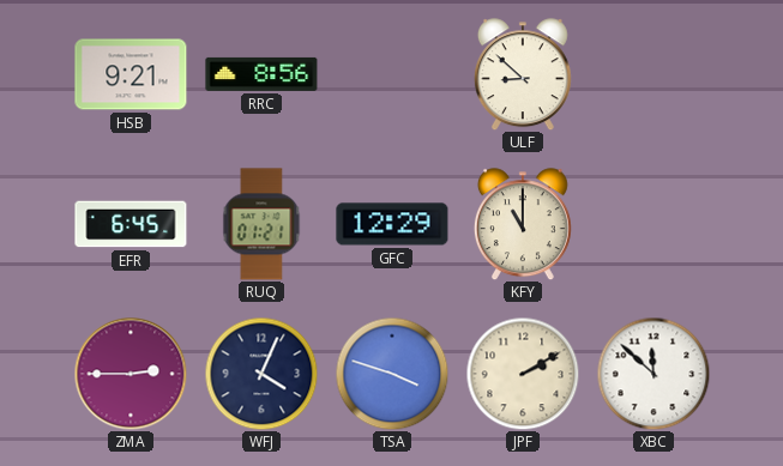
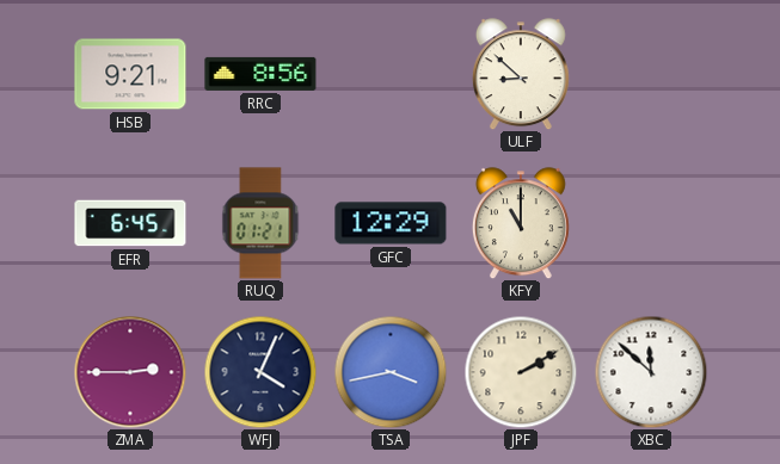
TSA: 3:48 -> 3:43
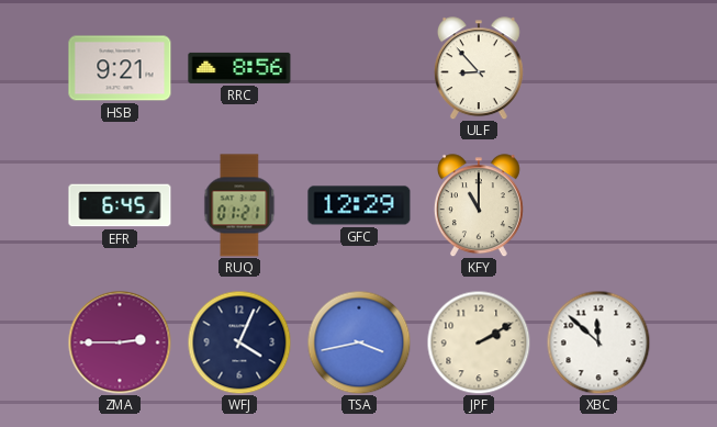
ULF: 8:52 -> 8:53
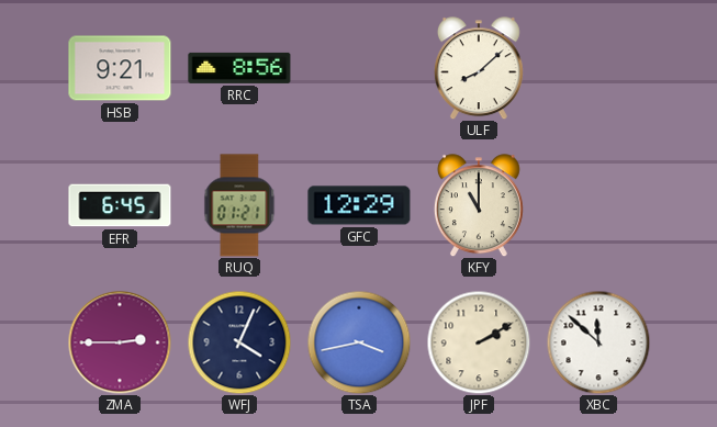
ULF: 8:53 -> 8:08
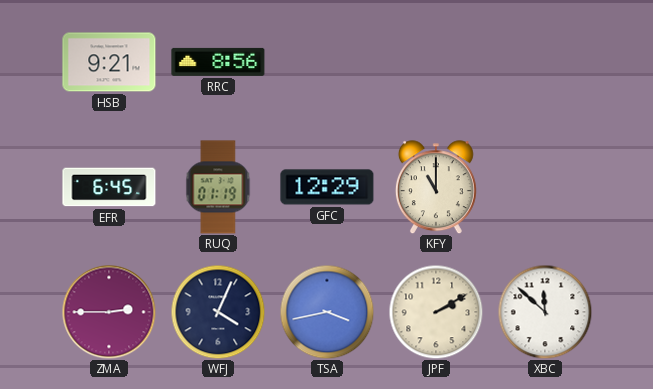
ULF: 8:08 -> none
RUQ: 01:21 -> 01:19
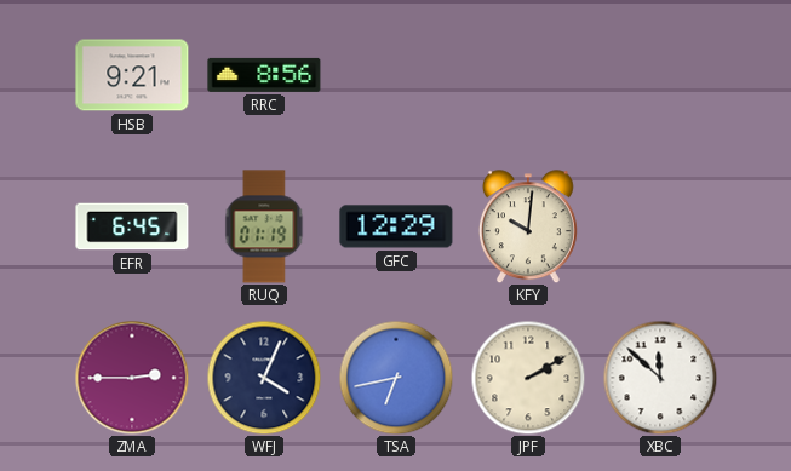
KFY: 11:00 -> 10:01
TSA: 3:43 -> 6:43
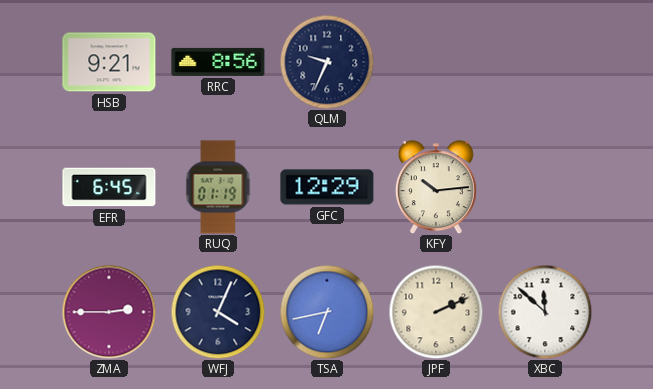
QLM: none -> 9:34
KFY: 10:01 -> 10:14
JPF: 2:10 -> 2:11
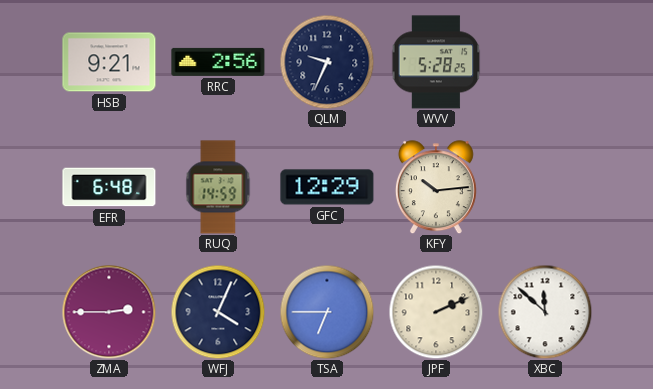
RRC: 8:56 -> 2:56
WVV: none -> 5:28
EFR: 6:45 -> 6:48
RUQ: 01:19 -> 14:59
TSA: 6:43 -> 6:45
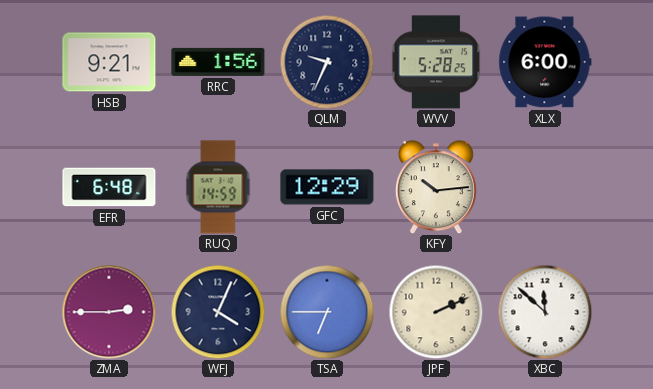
RRC: 2:56 -> 1:56
XLX: none -> 6:00
